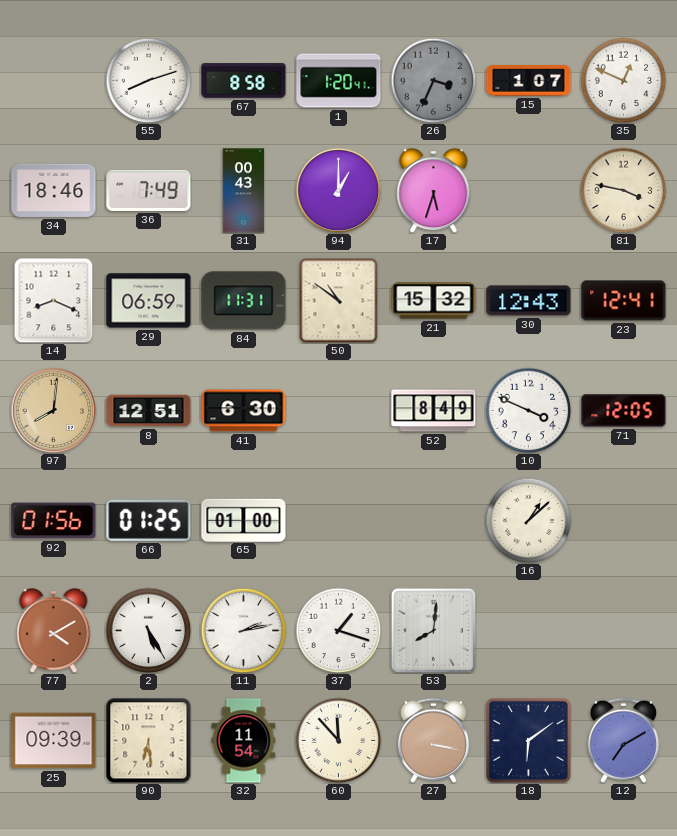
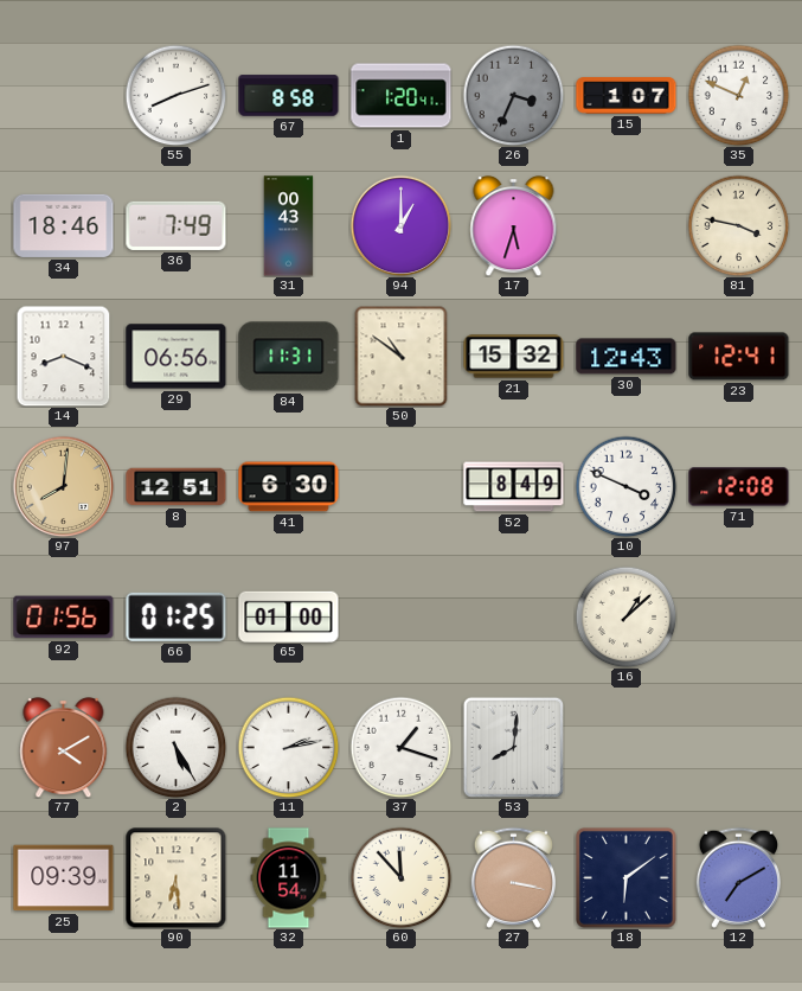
29: 06:59 -> 06:56
71: 12:05 -> 12:08
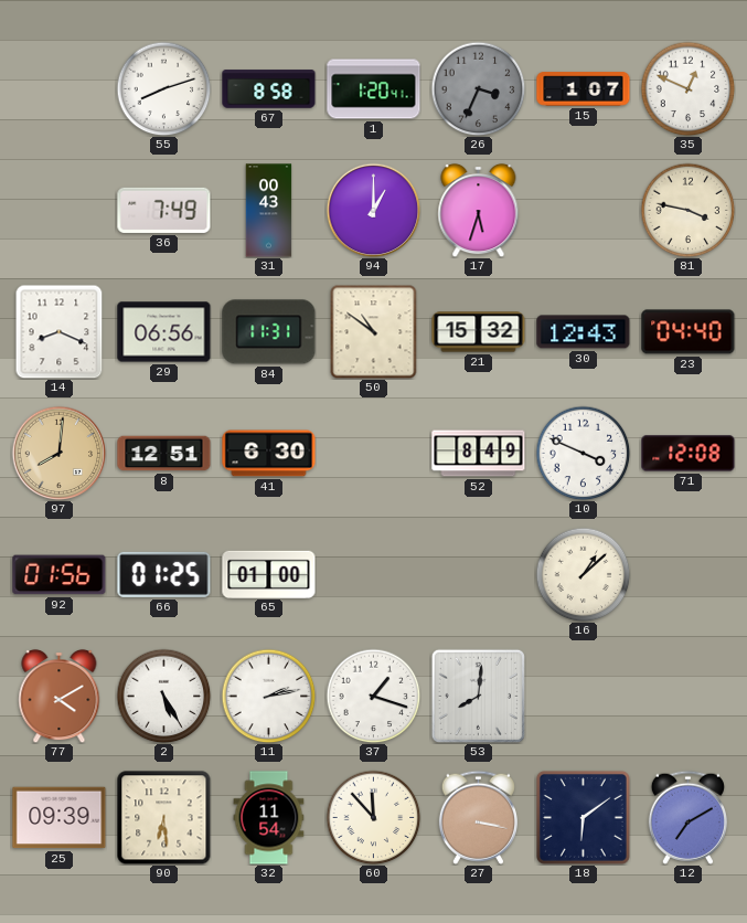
34: 18:46 -> none
23: 12:41 -> 04:40
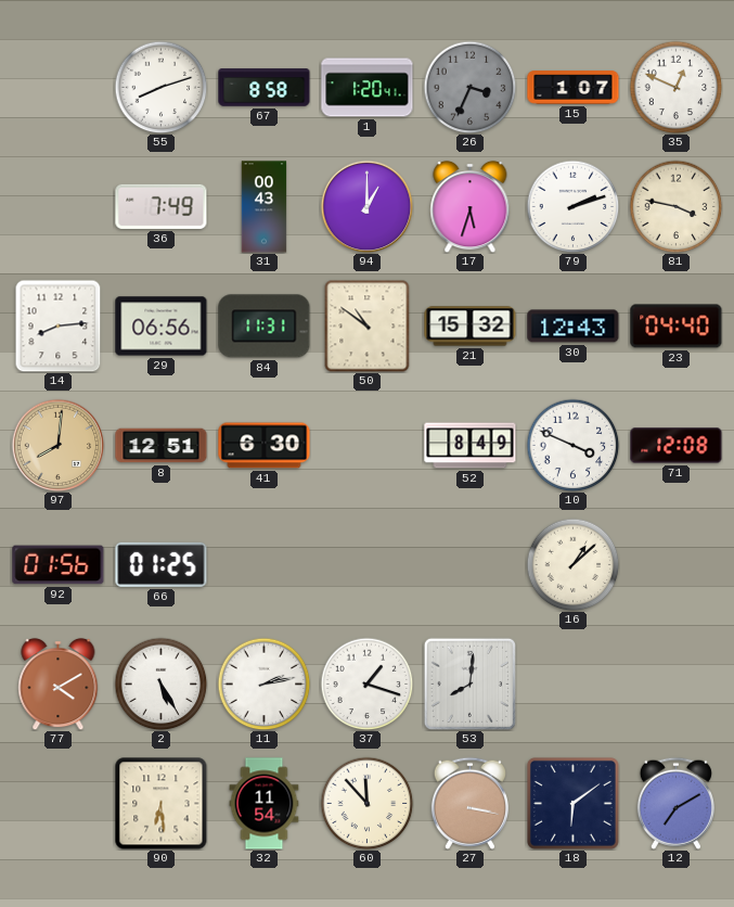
79: none -> 2:12
14: 8:19 -> 8:14
65: 01:00 -> none
25: 09:39 -> none
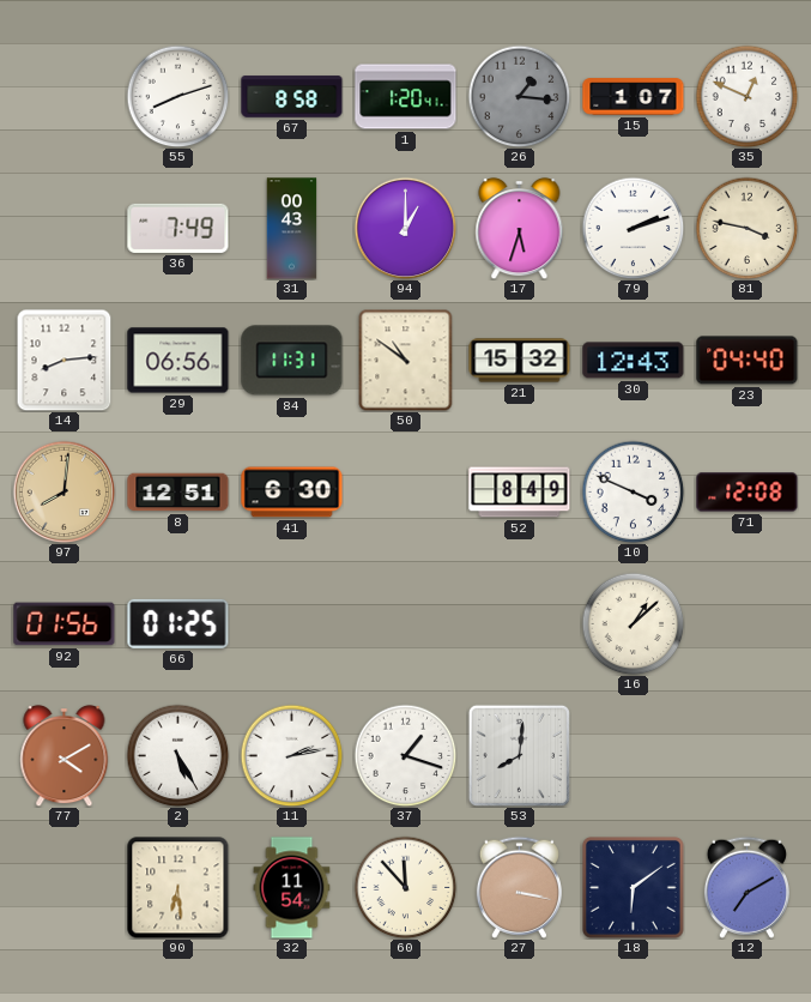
26: 3:34 -> 1:16
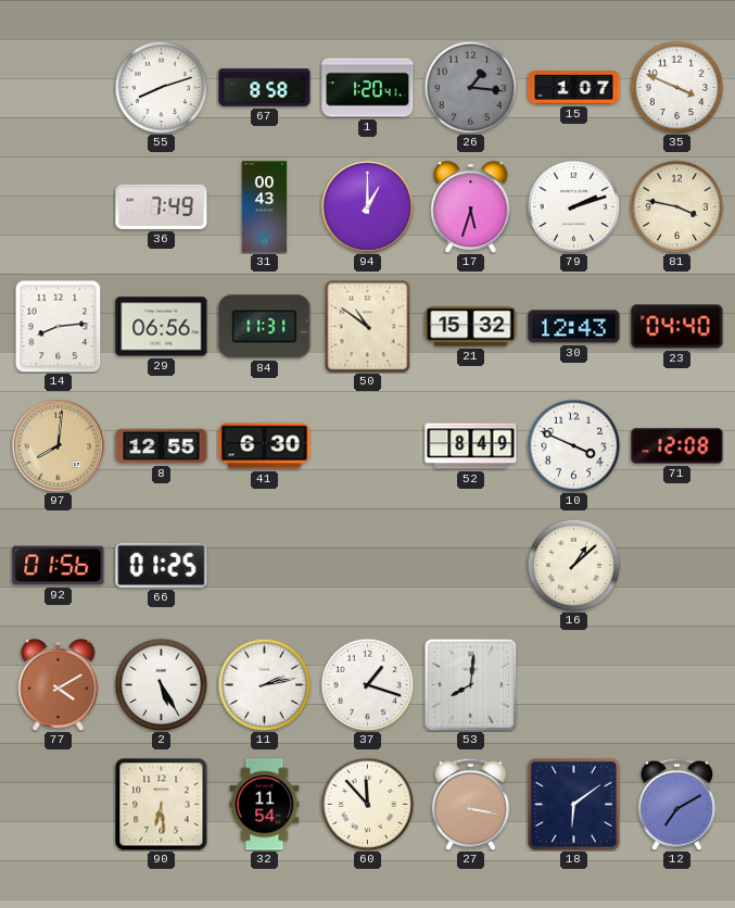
35: 12:49 -> 3:49
8: 12:51 -> 12:55
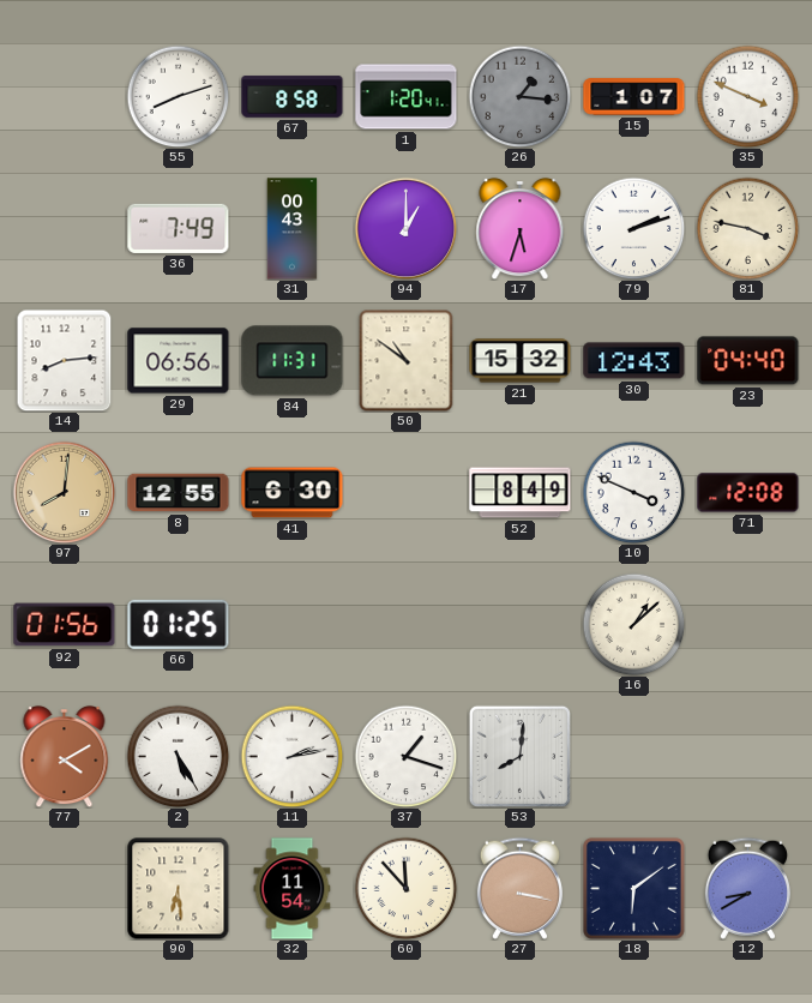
12: 7:10 -> 8:40
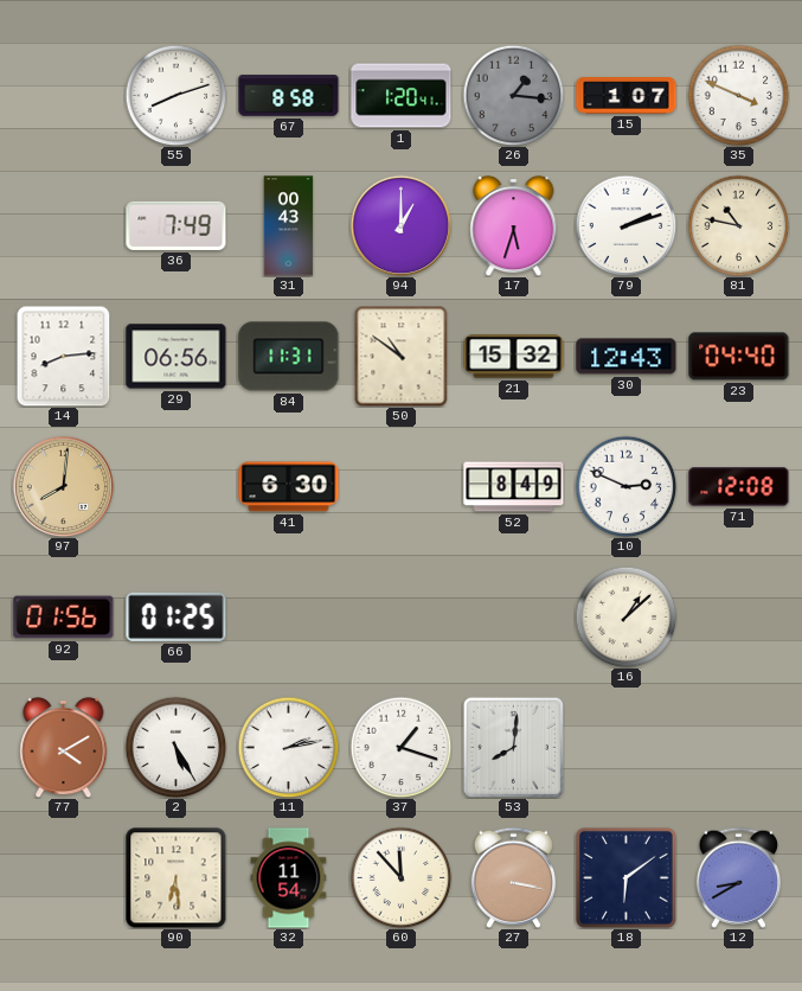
81: 3:47 -> 10:47
8: 12:55 -> none
10: 3:49 -> 2:49
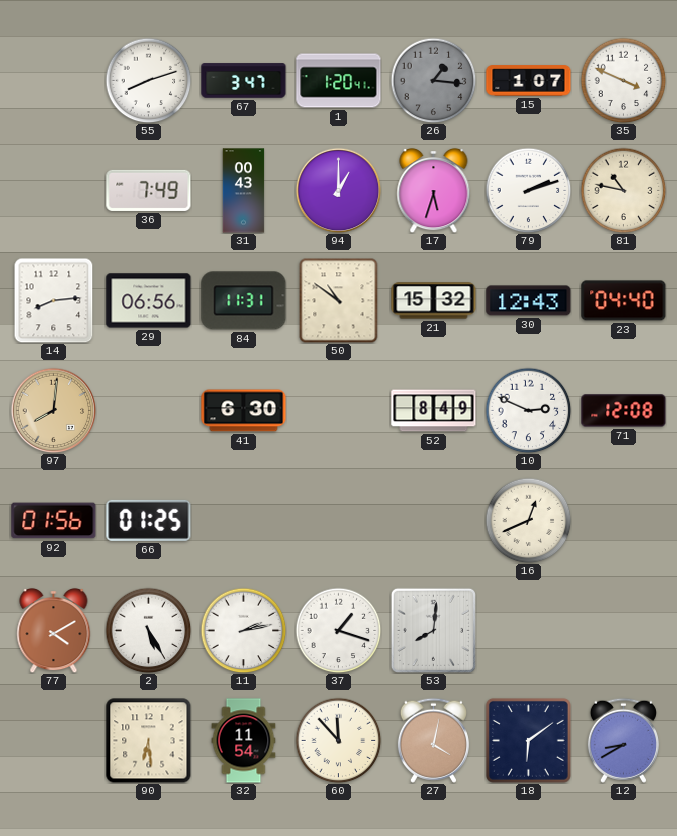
67: 8:58 -> 3:47
16: 1:08 -> 12:41
27: 3:17 -> 4:02
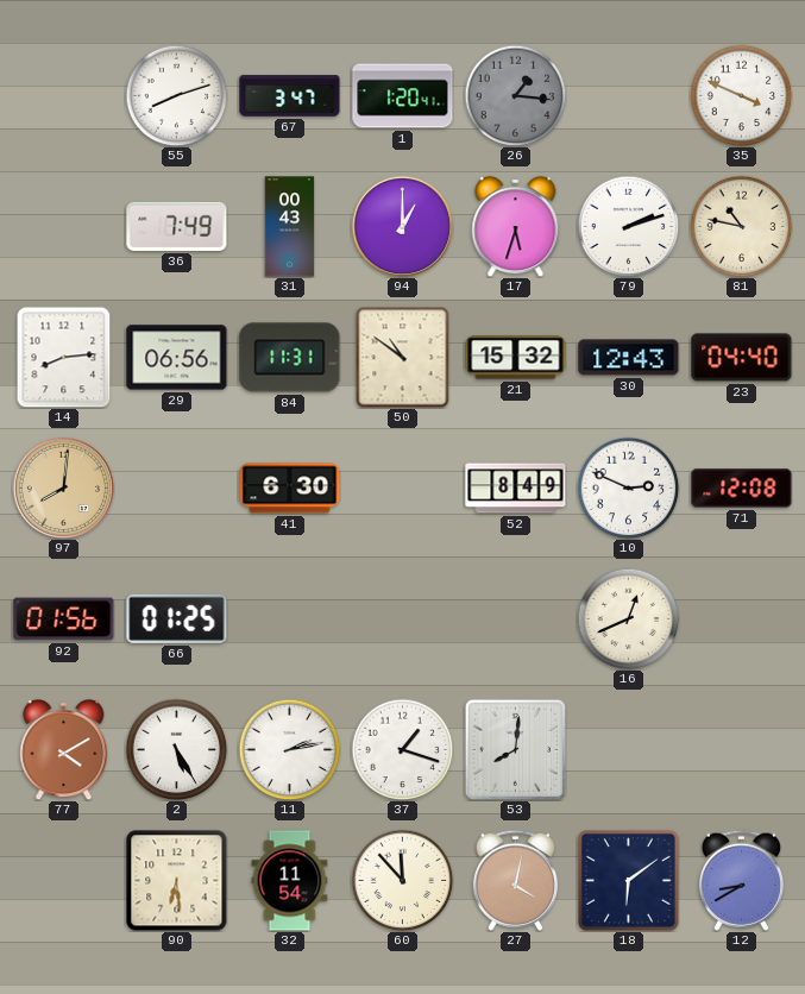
15: 1:07 -> none
